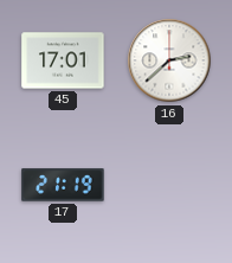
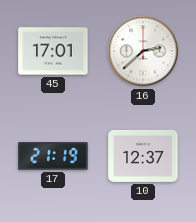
10: none -> 12:37
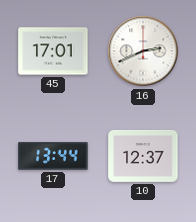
16: 2:38 -> 2:41
17: 21:19 -> 13:44
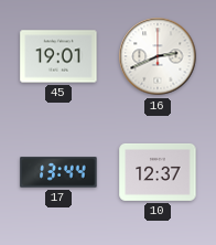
45: 17:01 -> 19:01
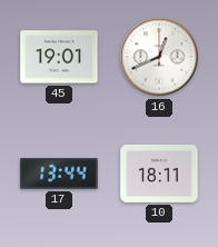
16: 2:41 -> 12:41
10: 12:37 -> 18:11
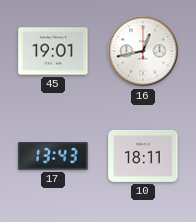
16: 12:41 -> 12:43
17: 13:44 -> 13:43
